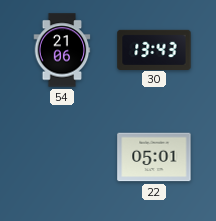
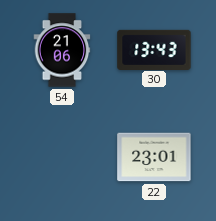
22: 05:01 -> 23:01
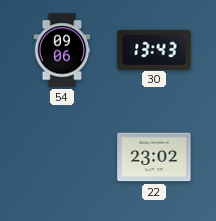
54: 21:06 -> 09:06
22: 23:01 -> 23:02
